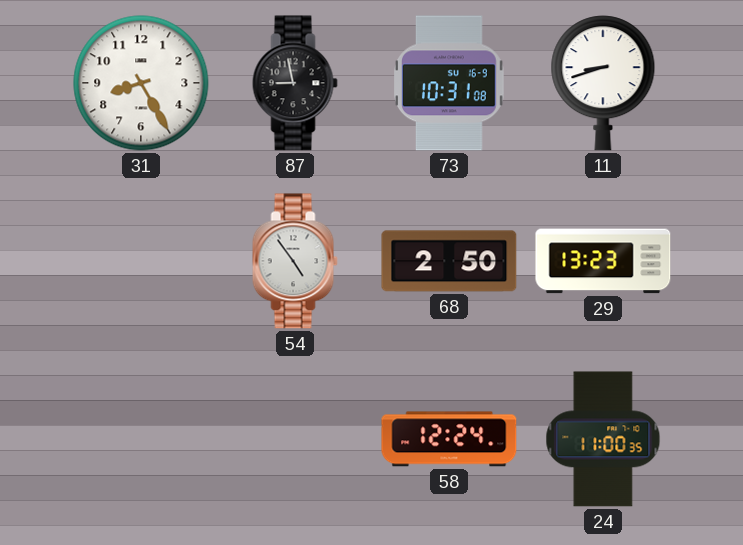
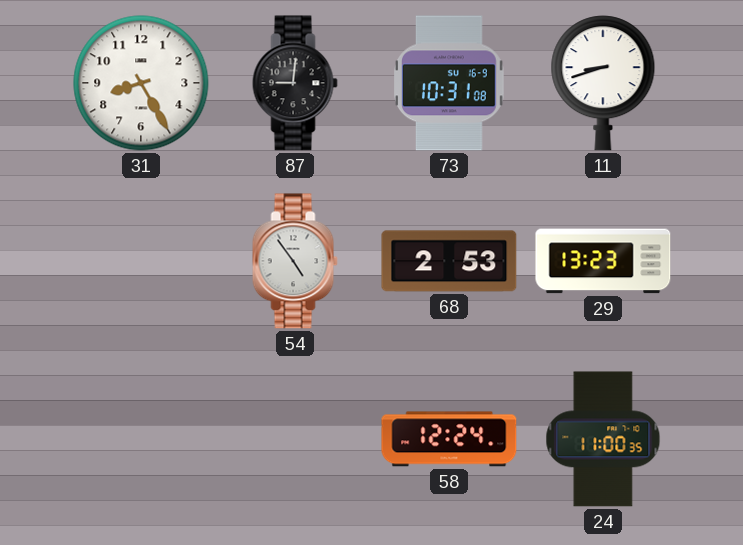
87: 8:58 -> 9:01
68: 2:50 -> 2:53
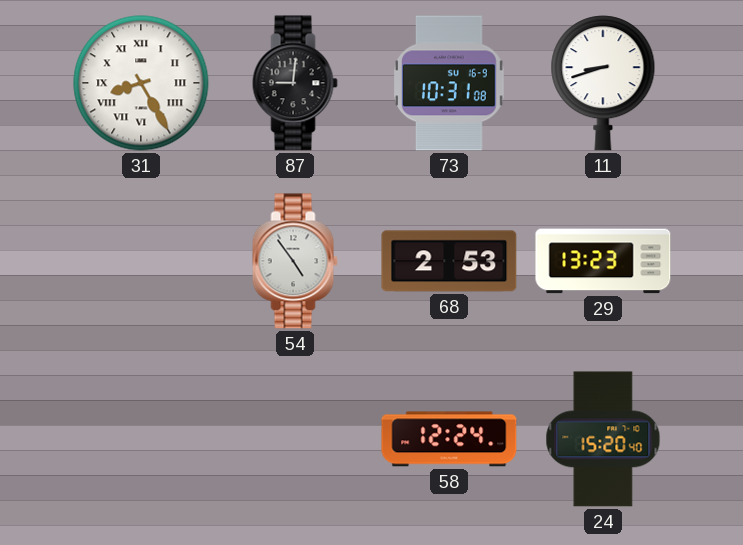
31 numerals: Arabic -> Roman
24: 11:00 -> 15:20
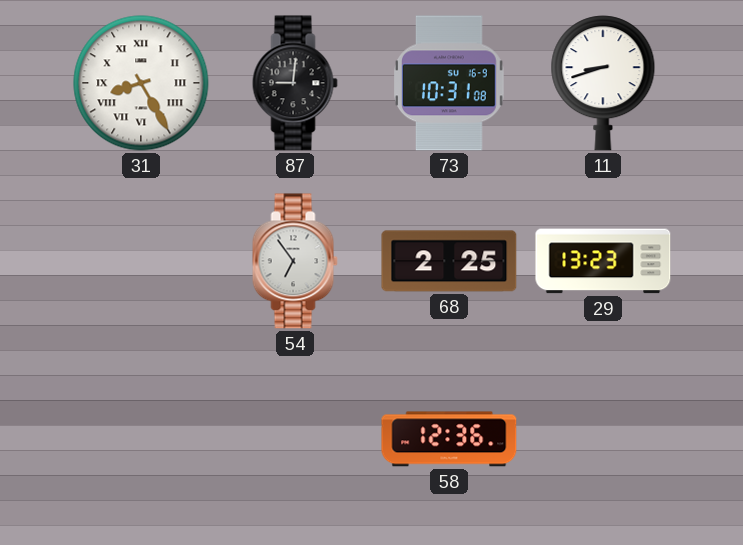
54: 4:54 -> 6:54
68: 2:53 -> 2:25
58: 12:24 -> 12:36
24: 15:20 -> none
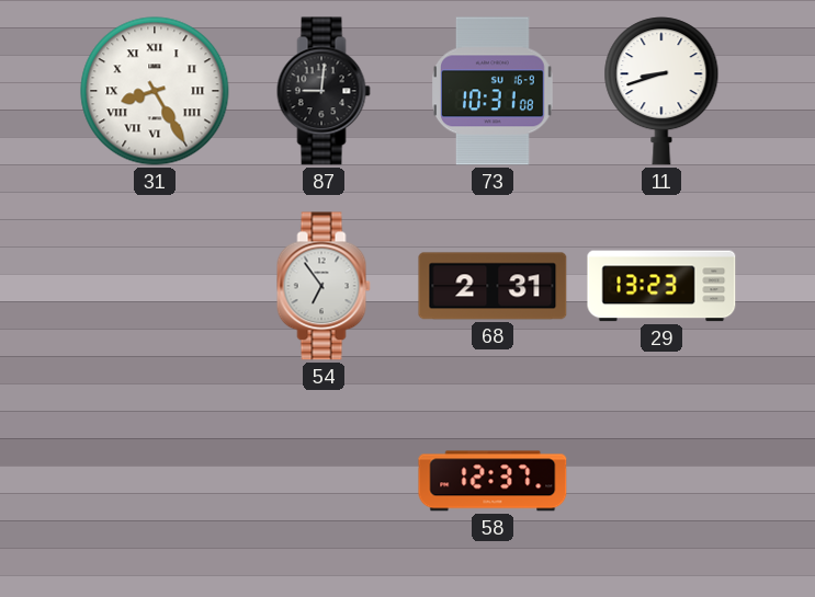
68: 2:25 -> 2:31
58: 12:36 -> 12:37
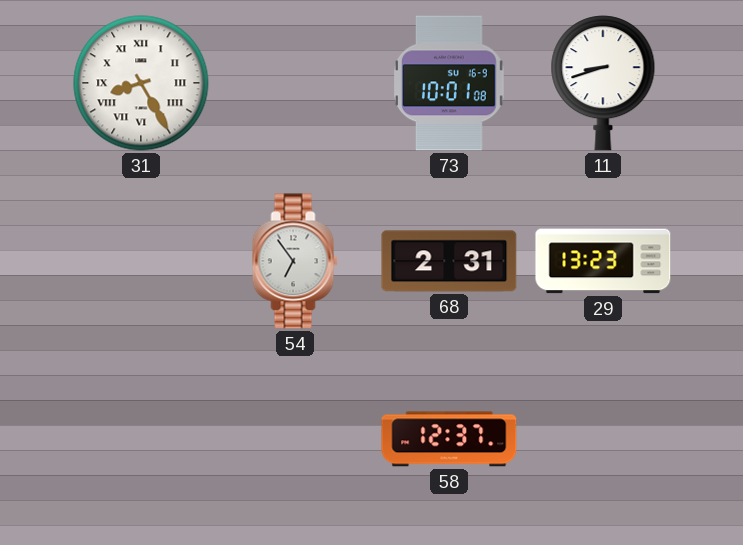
87: 9:01 -> none
73: 10:31 -> 10:01
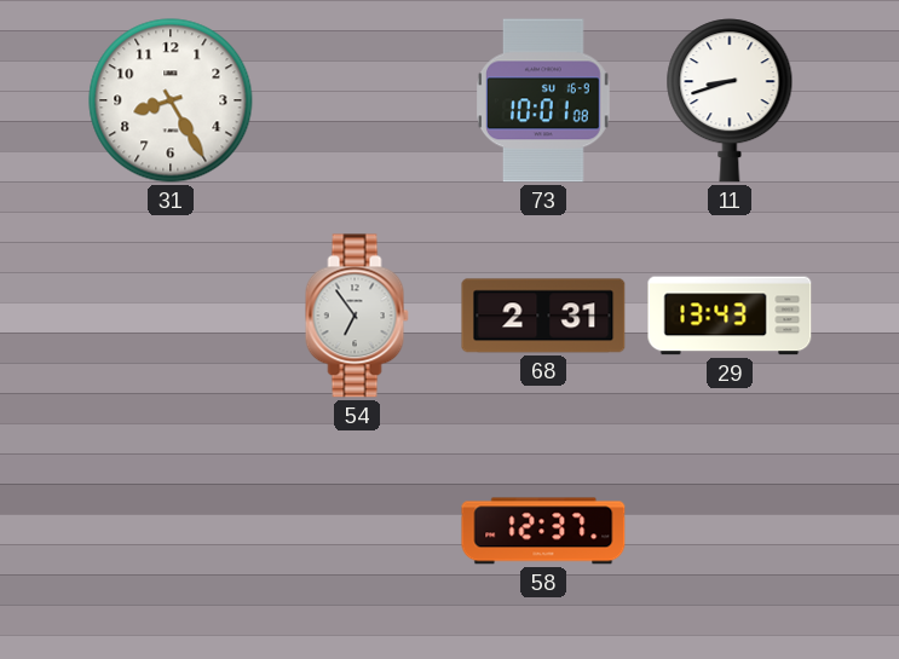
31 numerals: Roman -> Arabic
29: 13:23 -> 13:43
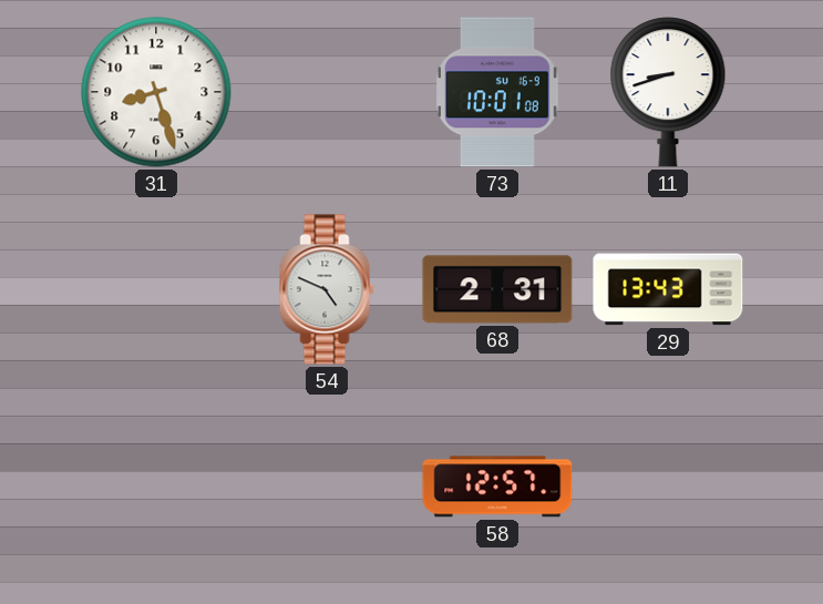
31: 8:25 -> 8:27
54: 6:54 -> 4:49
58: 12:37 -> 12:57
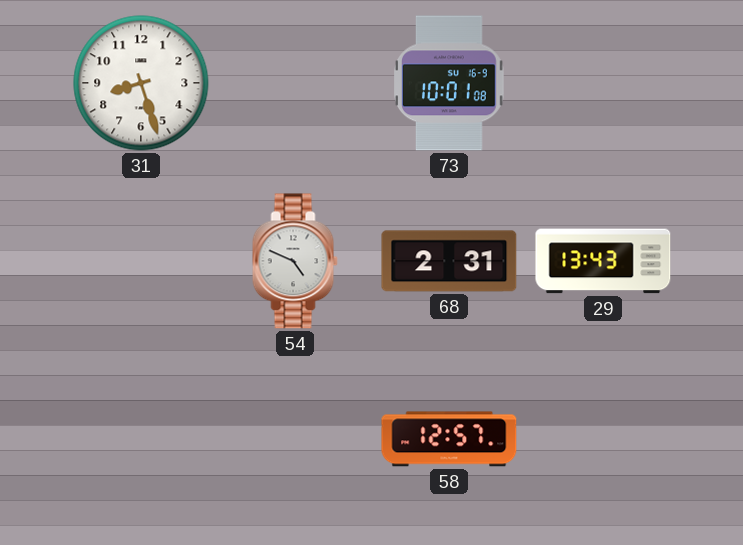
11: 8:42 -> none
